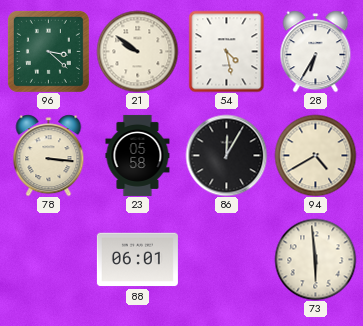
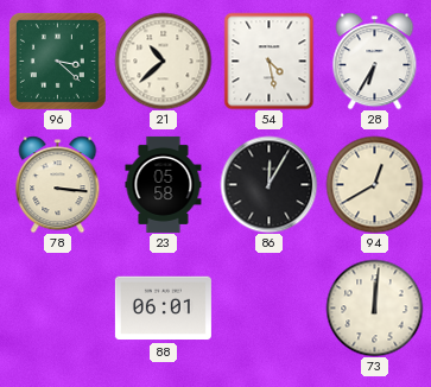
21: 9:51 -> 10:38
94: 4:40 -> 12:40
73: 5:59 -> 12:01
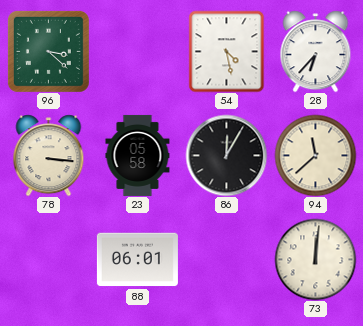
21: 10:38 -> none
28: 6:35 -> 6:37
94: 12:40 -> 11:38
